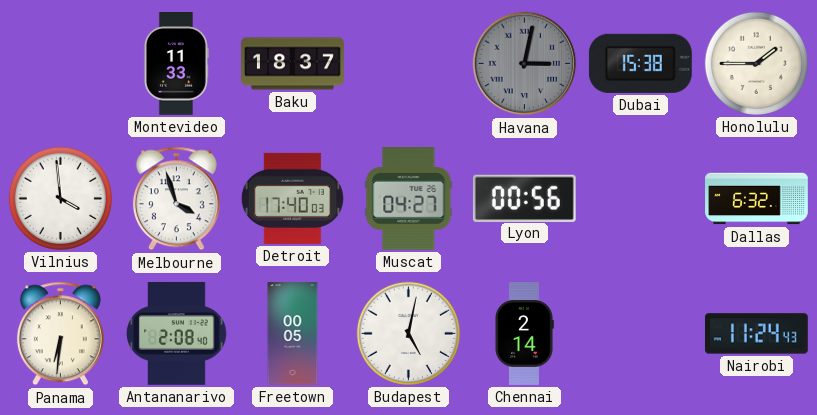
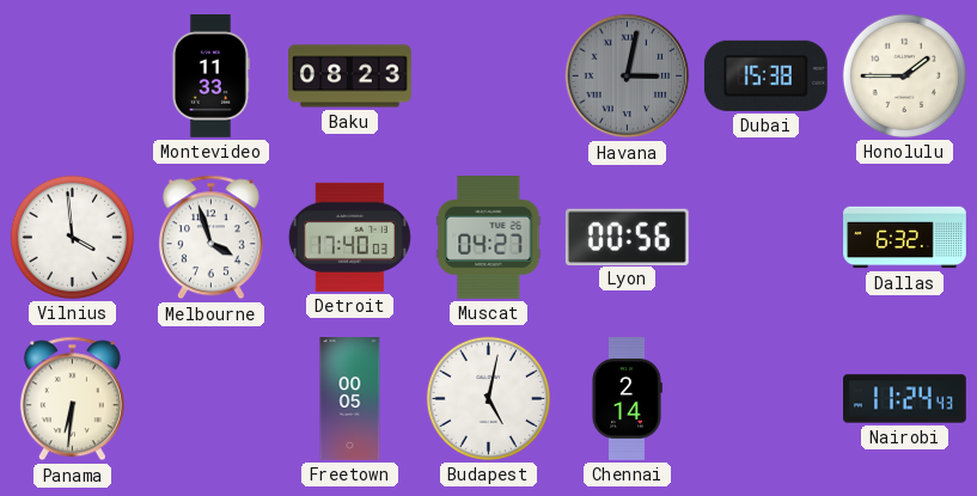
Baku: 18:37 -> 08:23
Antananarivo: 2:08 -> none
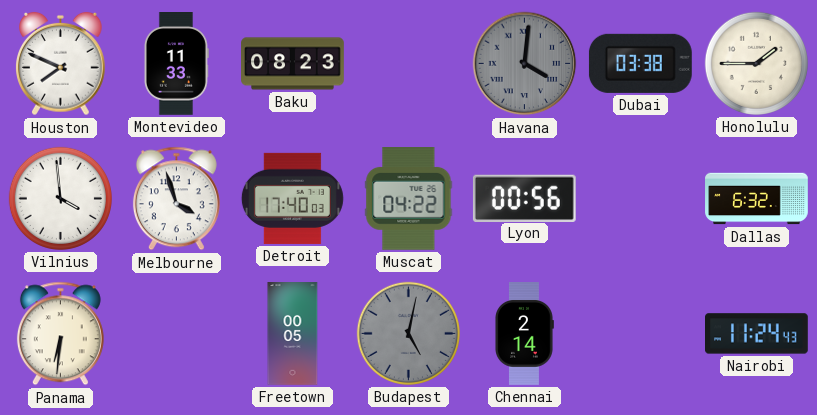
Houston: none -> 7:49
Havana: 3:02 -> 4:01
Dubai: 15:38 -> 03:38
Muscat: 04:27 -> 04:22
Budapest dial: white -> grey
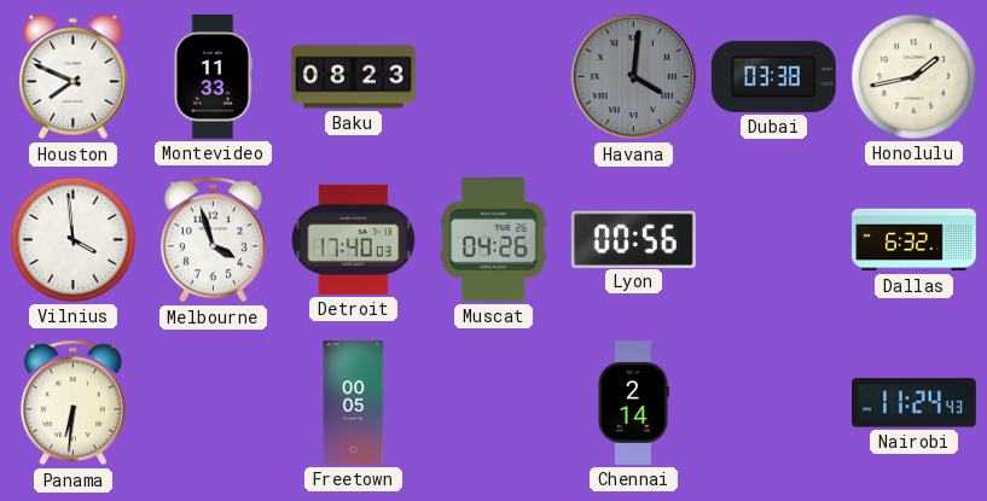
Honolulu: 1:45 -> 1:43
Muscat: 04:22 -> 04:26
Budapest: 5:02 -> none
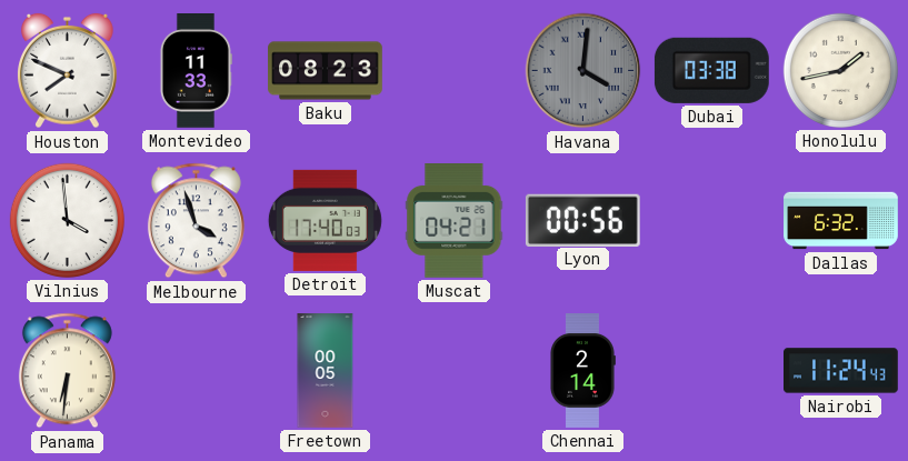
Muscat: 04:26 -> 04:21
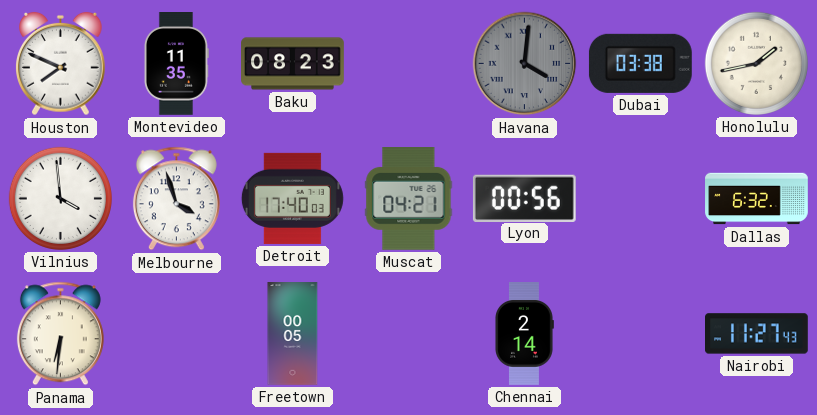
Montevideo: 11:33 -> 11:35
Nairobi: 11:24 -> 11:27
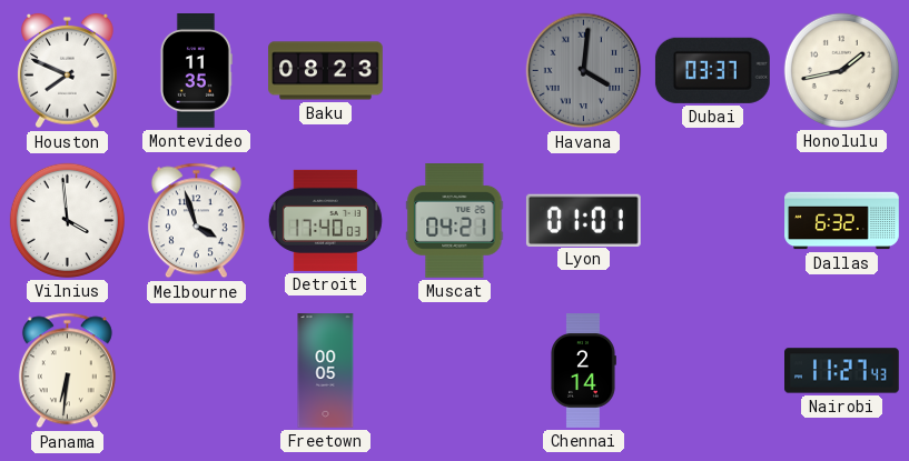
Dubai: 03:38 -> 03:37
Lyon: 00:56 -> 01:01
